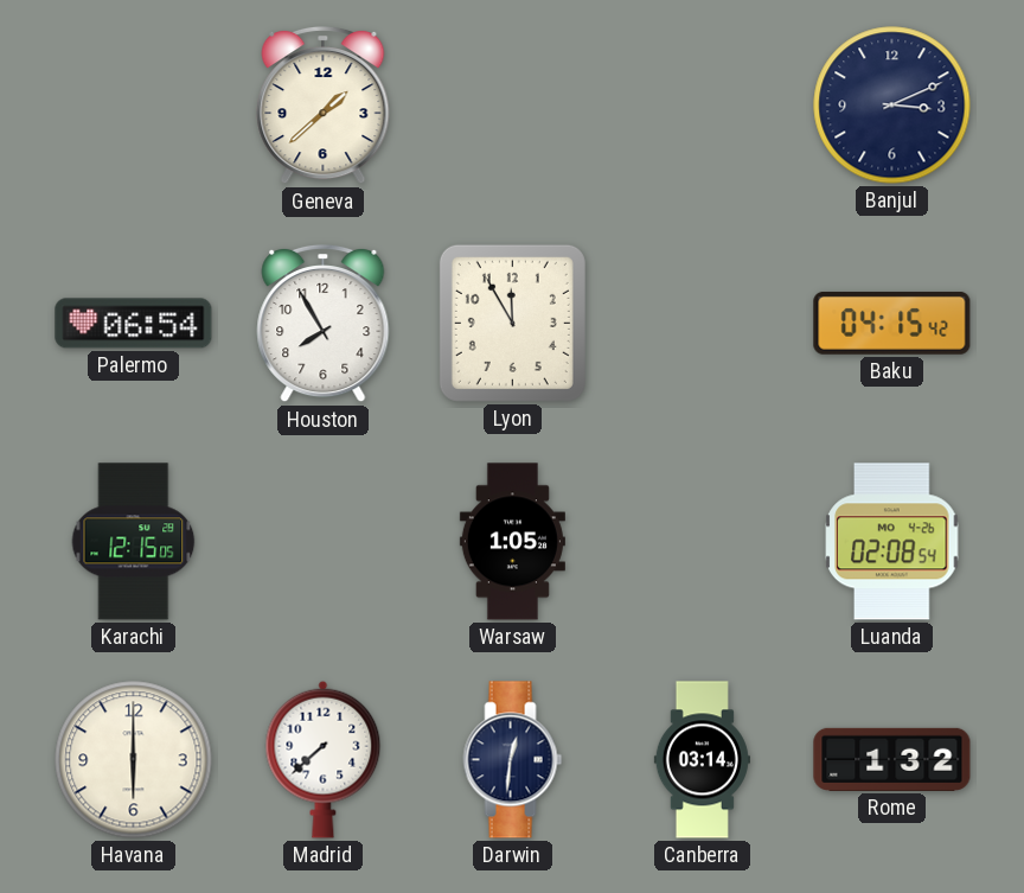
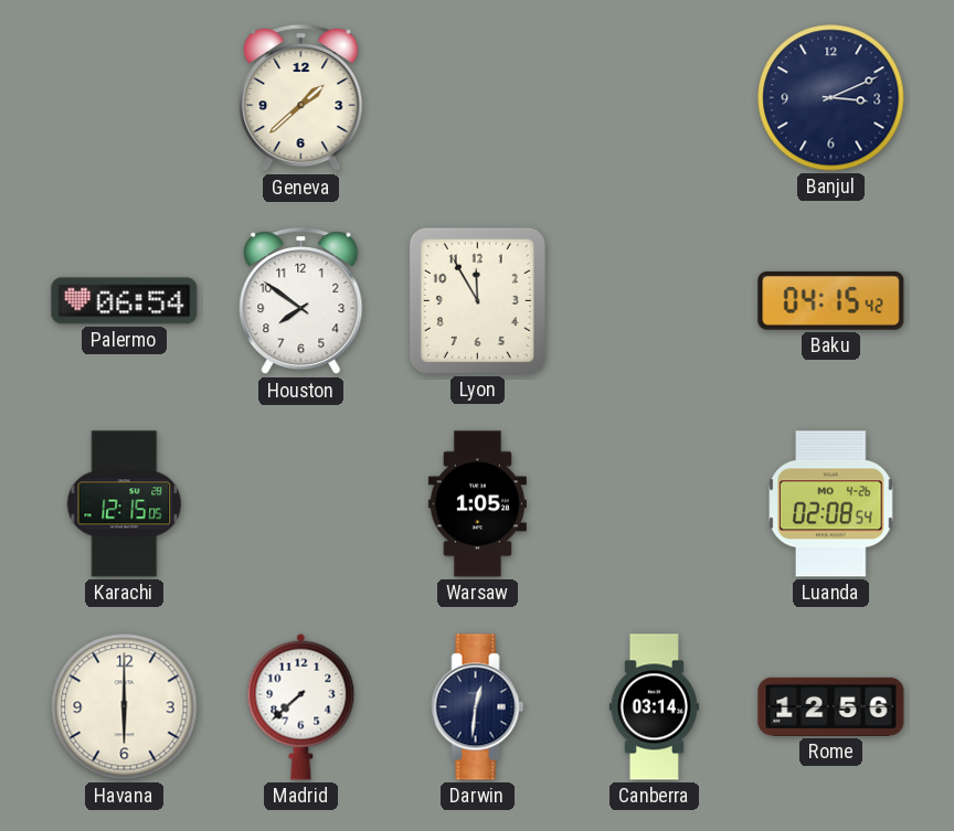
Houston: 7:55 -> 7:51
Rome: 1:32 -> 12:56
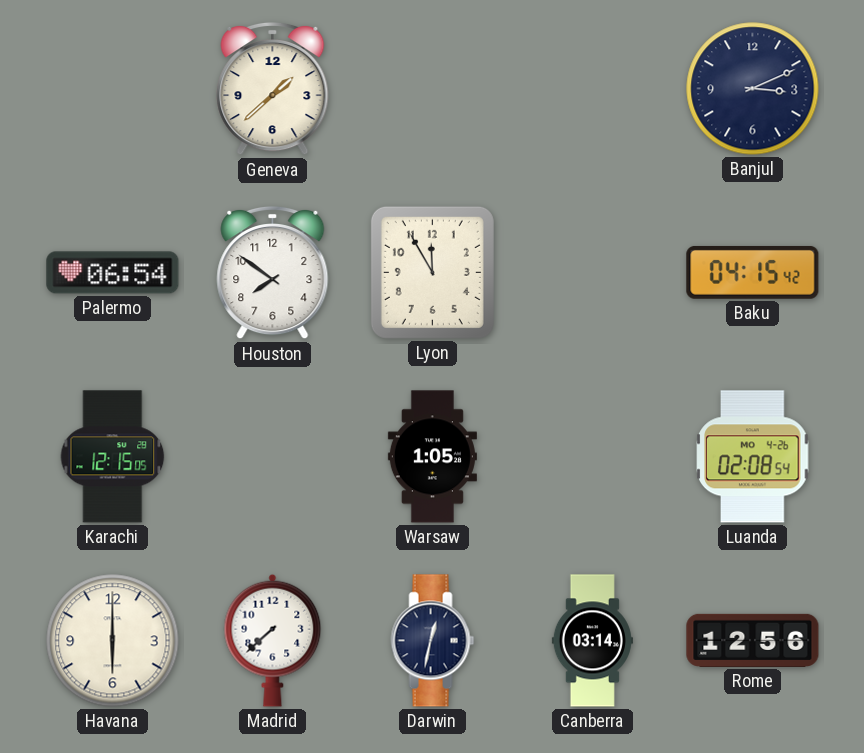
Darwin: 12:31 -> 12:32
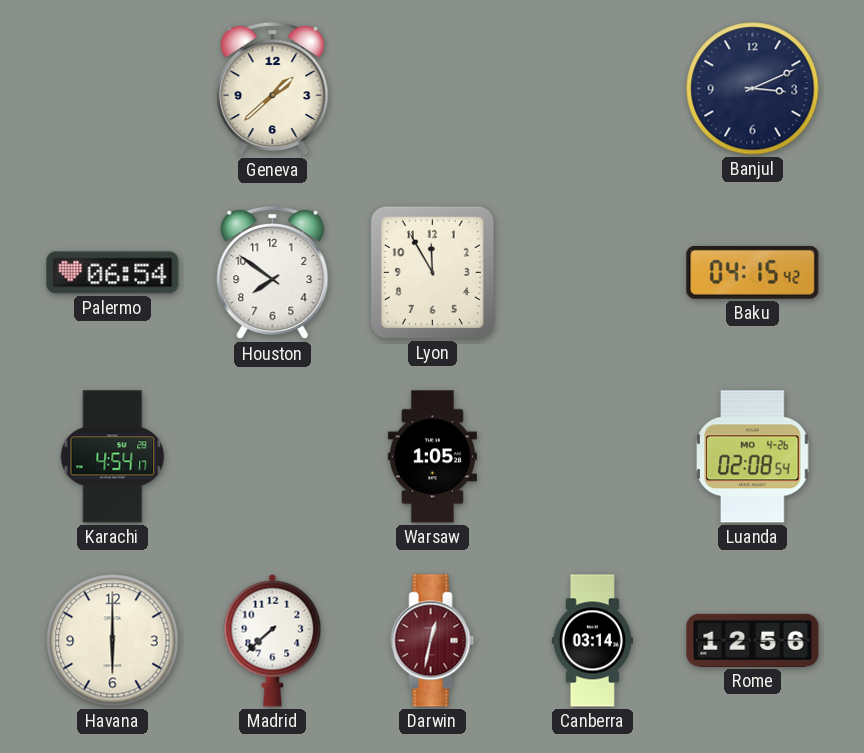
Karachi: 12:15 -> 4:54
Darwin dial: navy -> burgundy
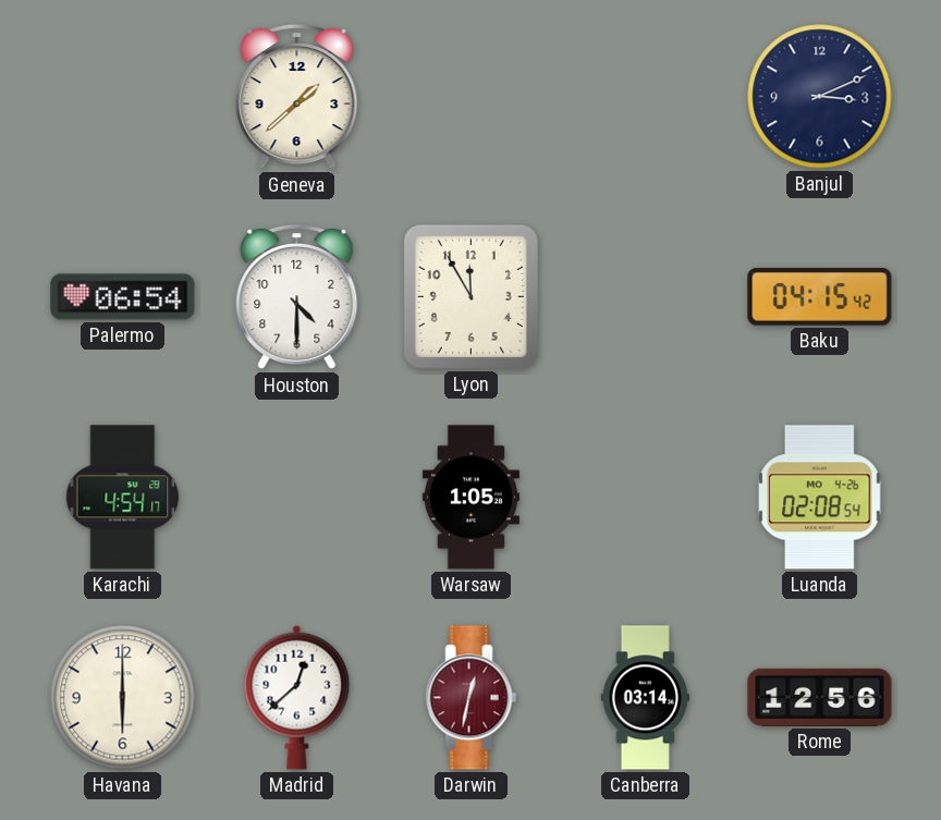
Houston: 7:51 -> 4:30
Madrid: 7:38 -> 12:38
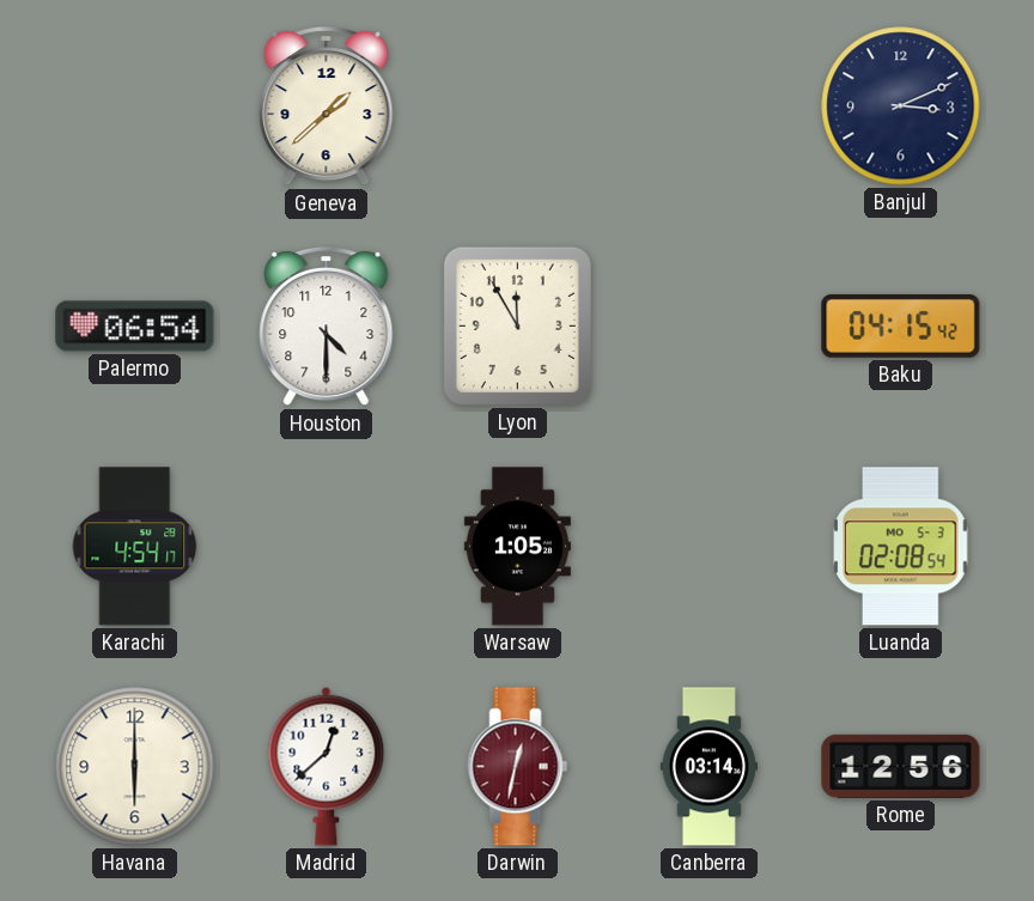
Luanda date: MO 4-26 -> MO 5-3
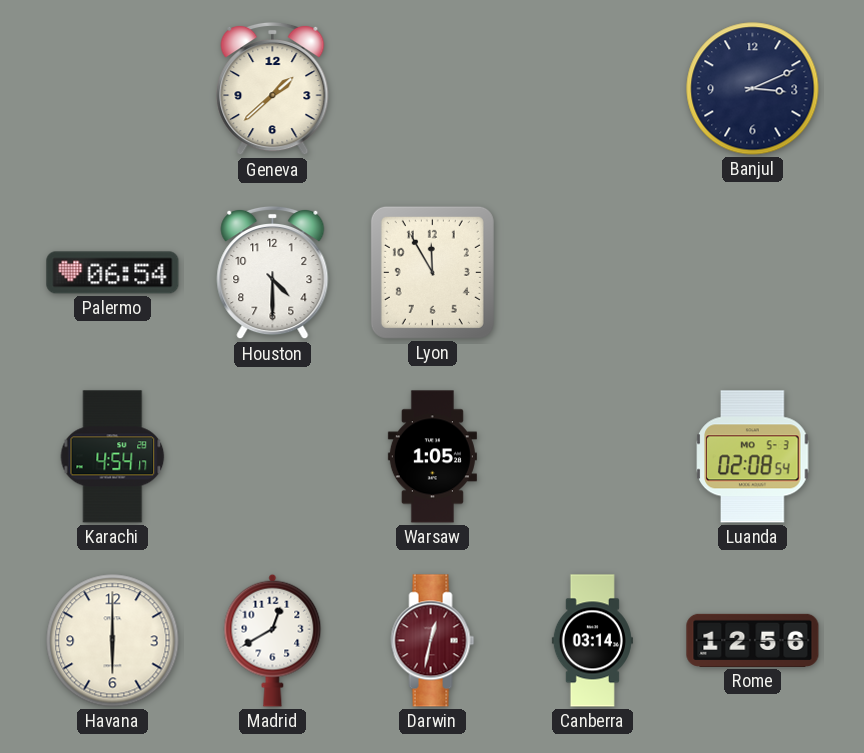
Baku: 04:15 -> none
Madrid: 12:38 -> 12:40
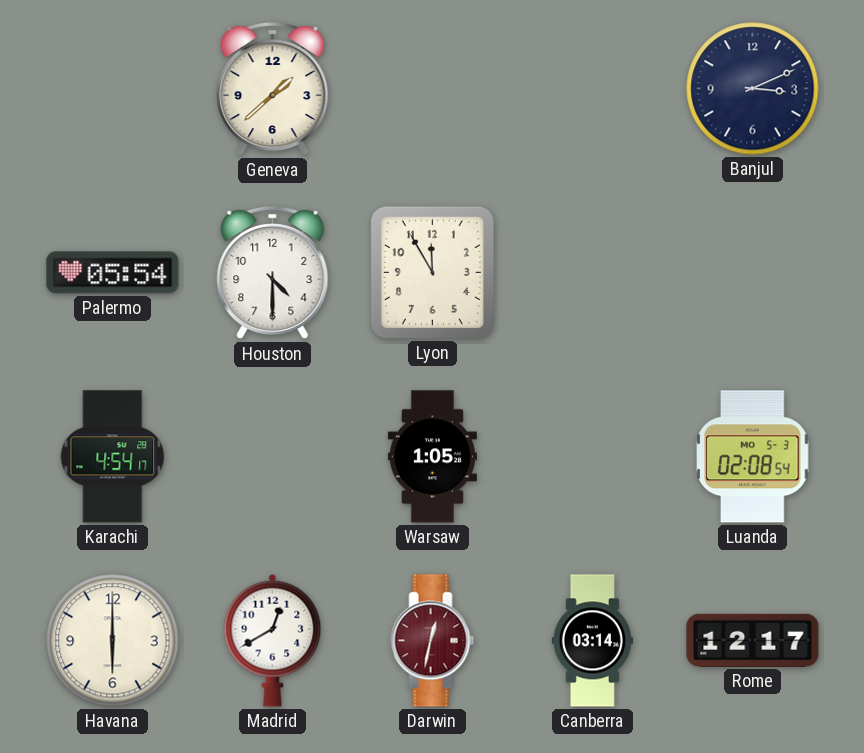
Palermo: 06:54 -> 05:54
Rome: 12:56 -> 12:17
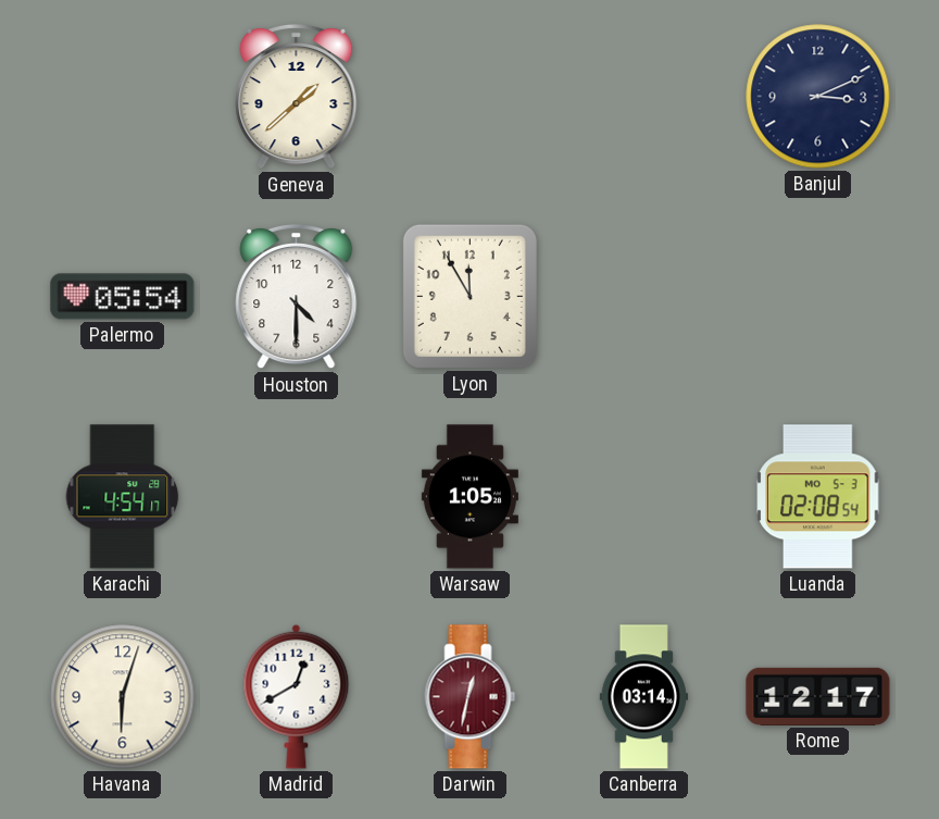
Havana: 6:00 -> 6:03
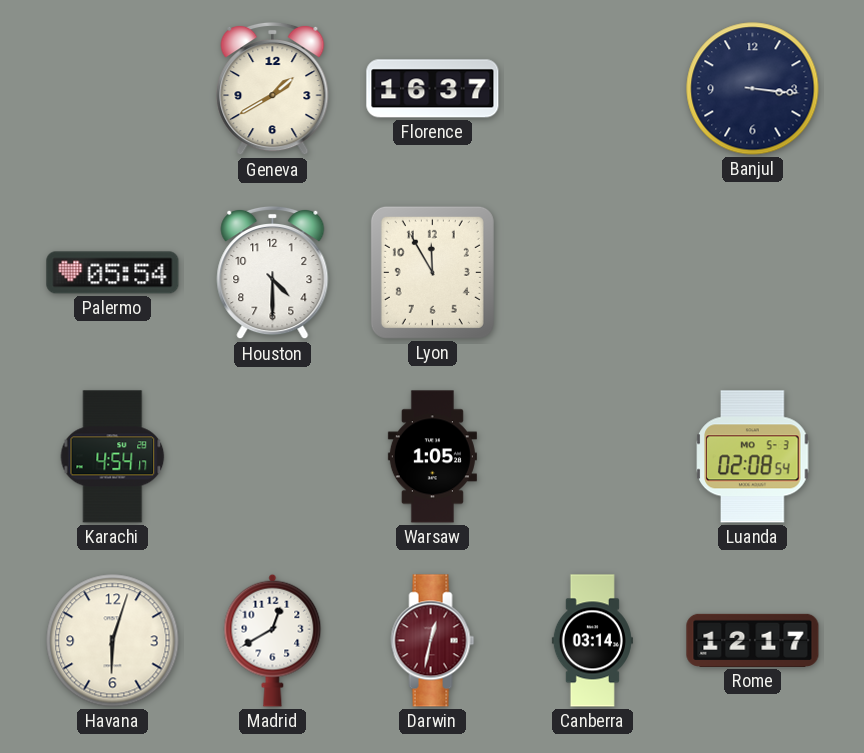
Geneva: 1:38 -> 1:40
Florence: none -> 16:37
Banjul: 3:11 -> 3:16
